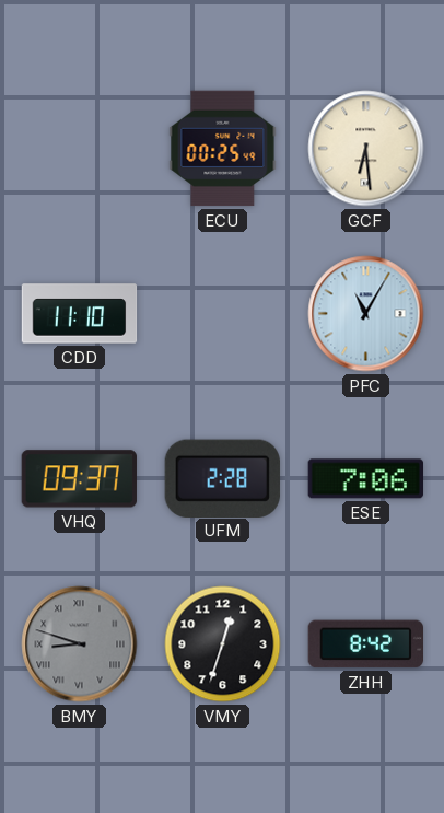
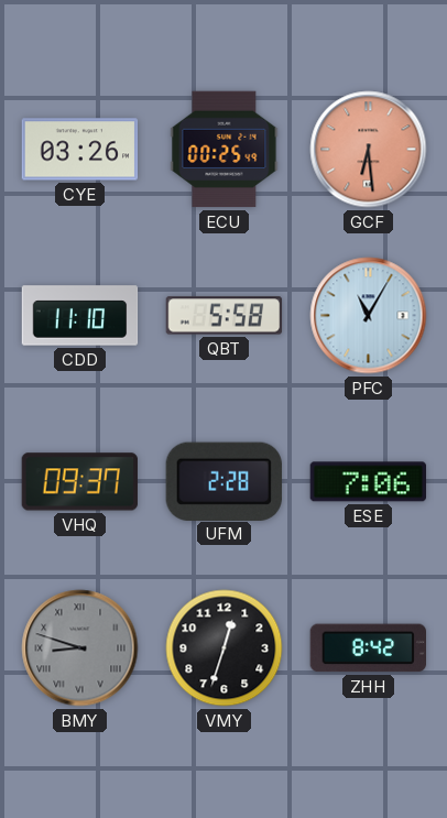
CYE: none -> 03:26
GCF dial: cream -> salmon
QBT: none -> 5:58
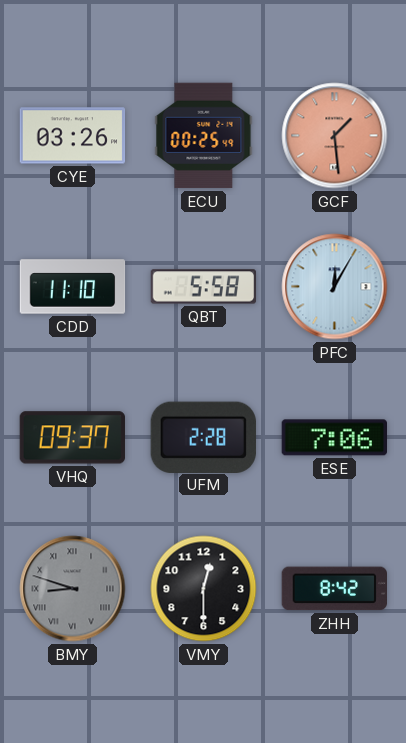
GCF: 6:29 -> 1:29
PFC: 11:05 -> 12:05
VMY: 12:33 -> 12:30
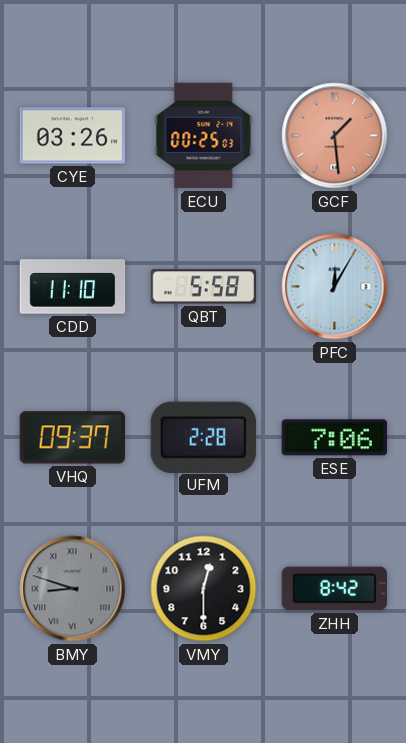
ECU: 00:25:49 -> 00:25:03
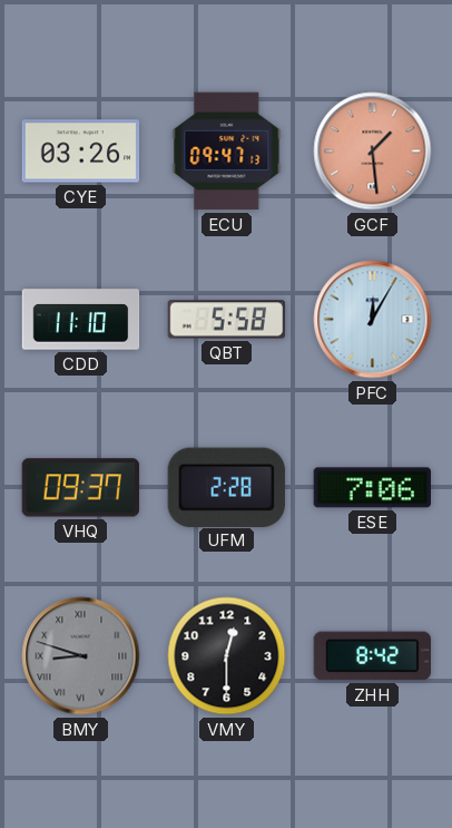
ECU: 00:25 -> 09:47
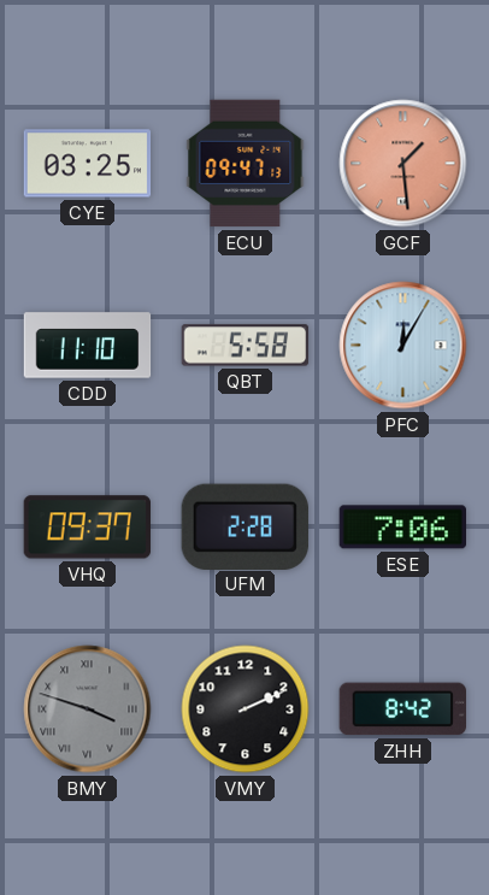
CYE: 03:26 -> 03:25
BMY: 8:48 -> 3:48
VMY: 12:30 -> 2:11
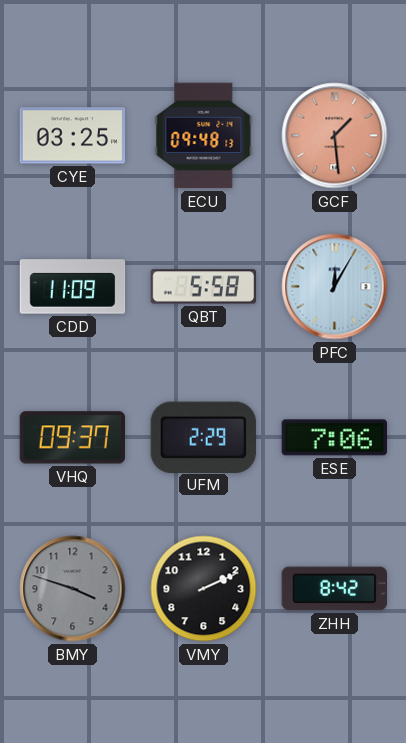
ECU: 09:47 -> 09:48
CDD: 11:10 -> 11:09
UFM: 2:28 -> 2:29
BMY numerals: Roman -> Arabic
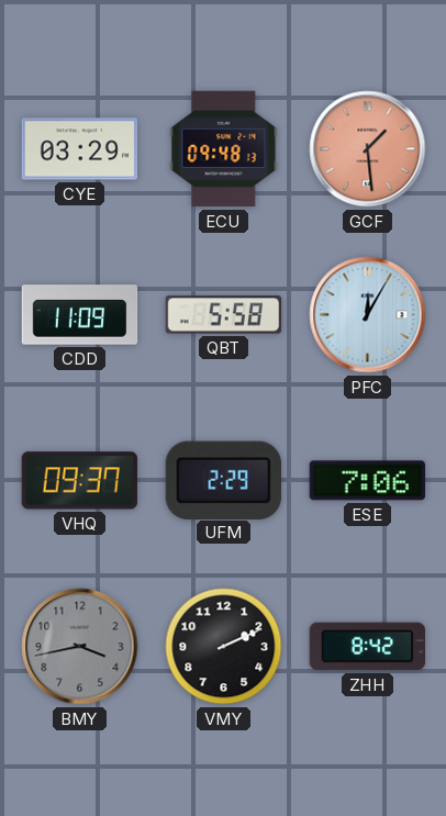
CYE: 03:25 -> 03:29
BMY: 3:48 -> 3:43
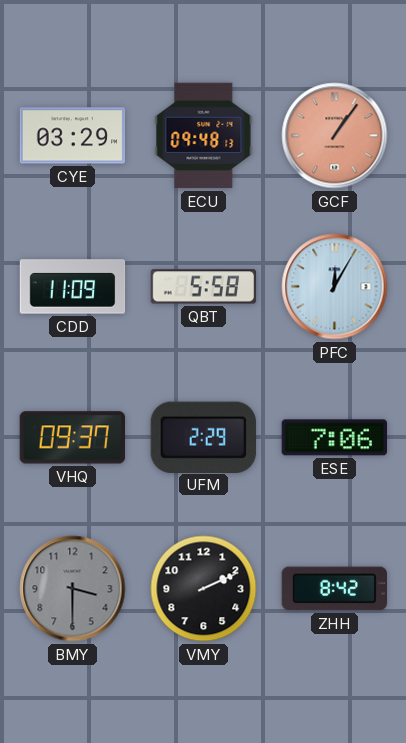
GCF: 1:29 -> 1:06
BMY: 3:43 -> 3:30
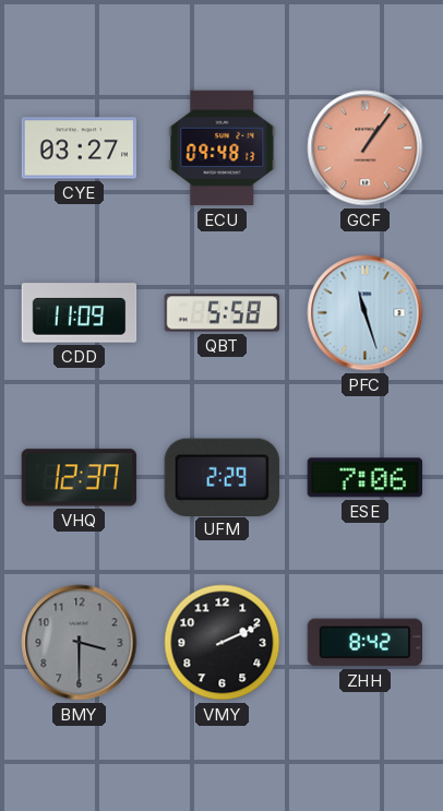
CYE: 03:29 -> 03:27
PFC: 12:05 -> 11:27
VHQ: 09:37 -> 12:37
